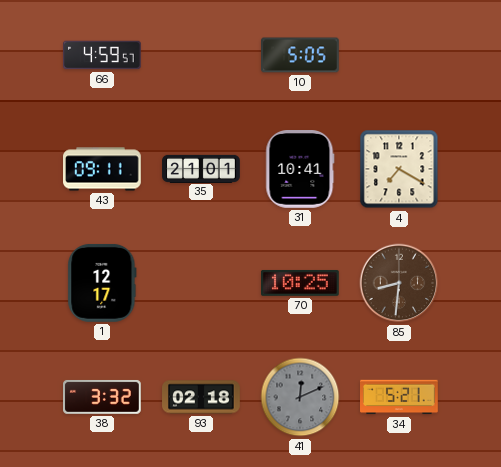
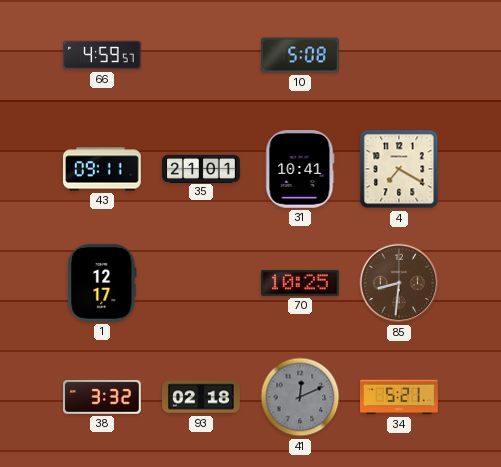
10: 5:05 -> 5:08
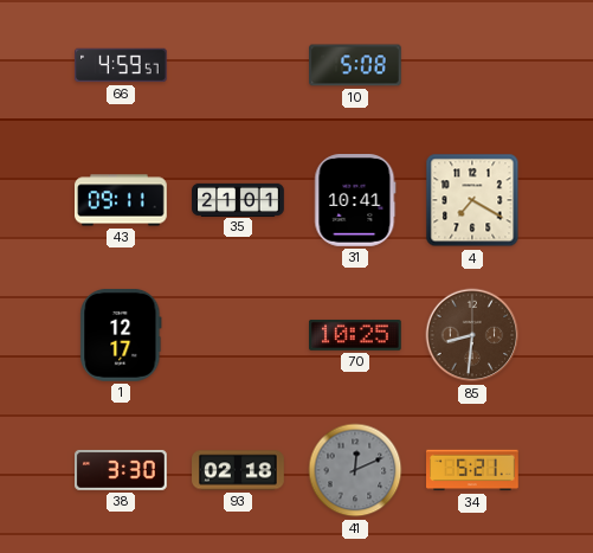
38: 3:32 -> 3:30
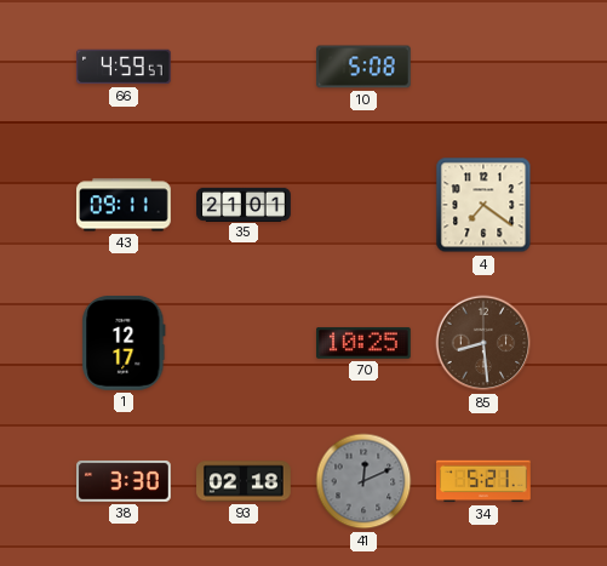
31: 10:41 -> none
4: 7:20 -> 7:21
85: 8:31 -> 8:29
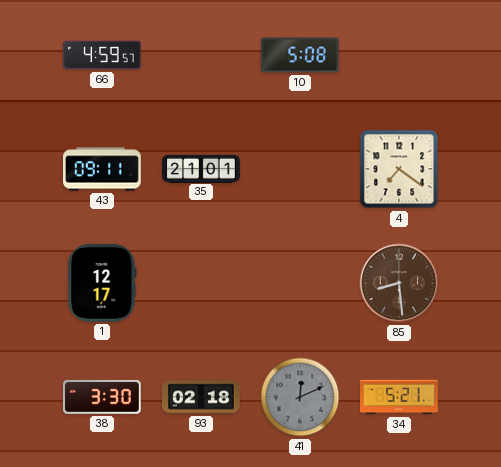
70: 10:25 -> none
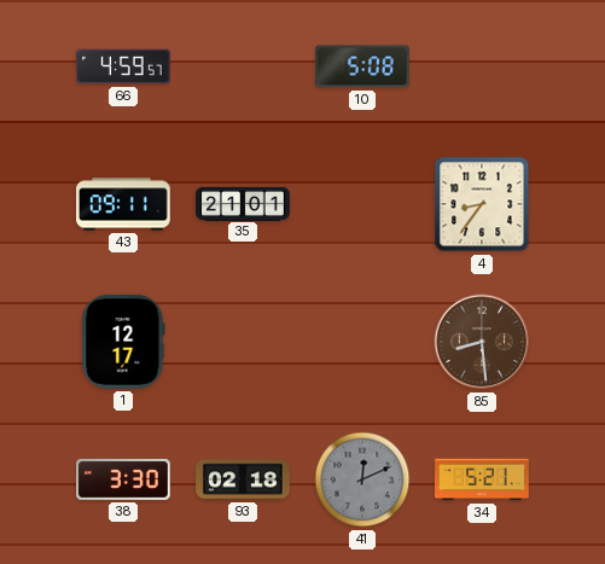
4: 7:21 -> 8:36
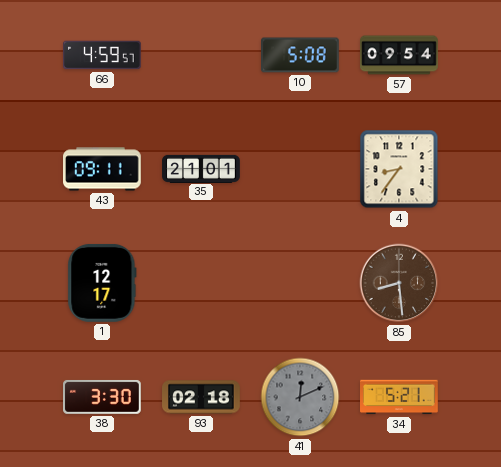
57: none -> 09:54
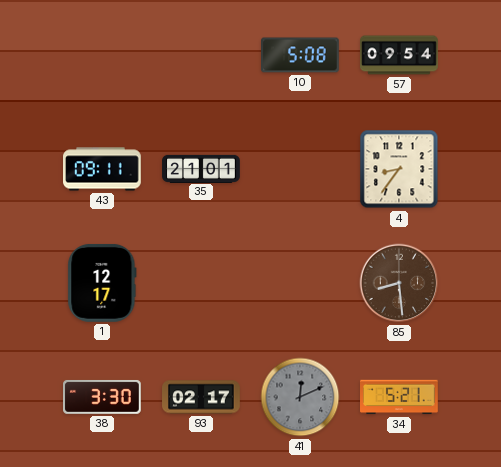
66: 4:59 -> none
93: 02:18 -> 02:17
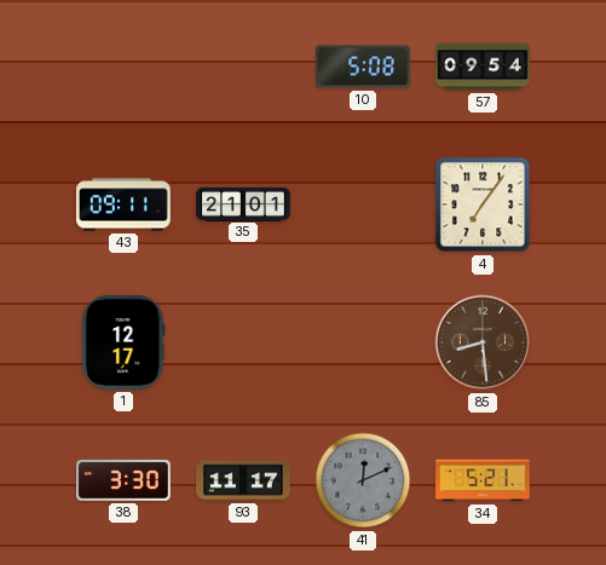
4: 8:36 -> 7:06
93: 02:17 -> 11:17
